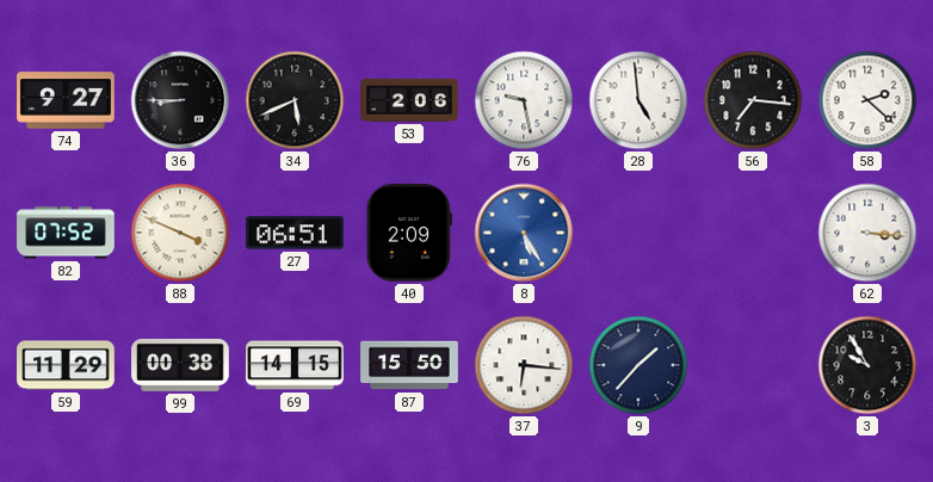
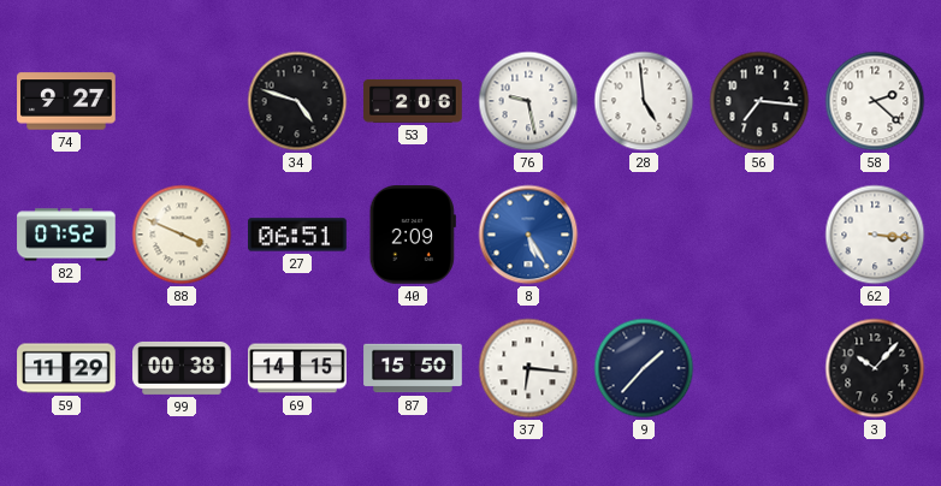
36: 8:45 -> none
34: 5:41 -> 4:48
3: 9:55 -> 10:07
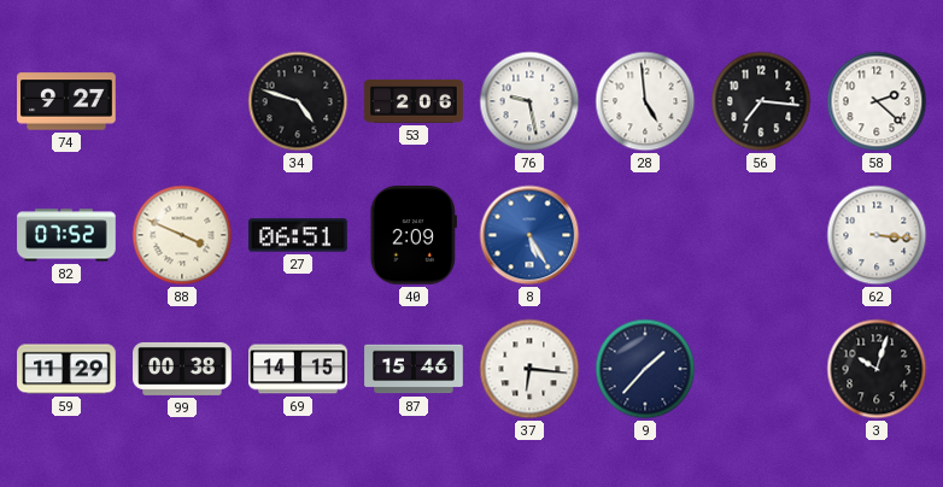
87: 15:50 -> 15:46
3: 10:07 -> 10:03
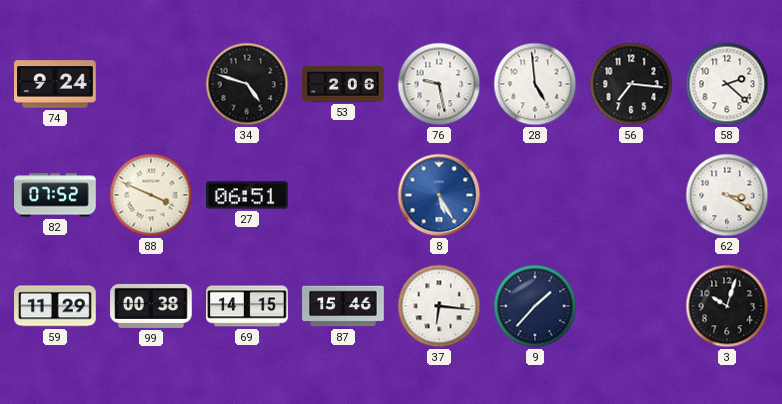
74: 9:27 -> 9:24
40: 2:09 -> none
62: 3:16 -> 3:20
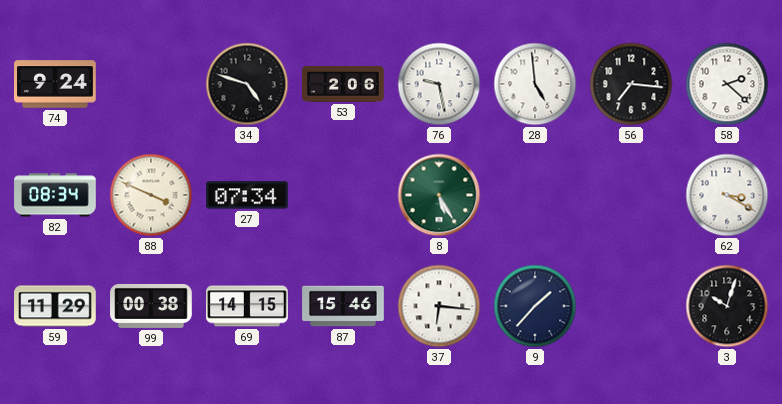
82: 07:52 -> 08:34
27: 06:51 -> 07:34
8 dial: blue -> green
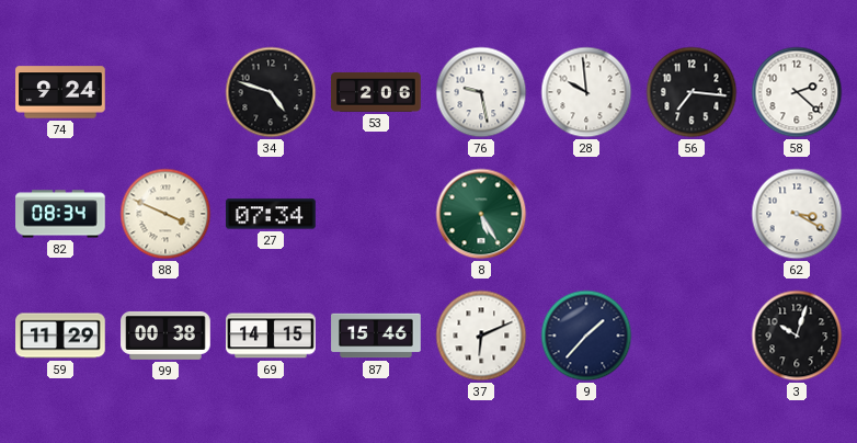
28: 4:59 -> 9:59
37: 6:16 -> 6:11
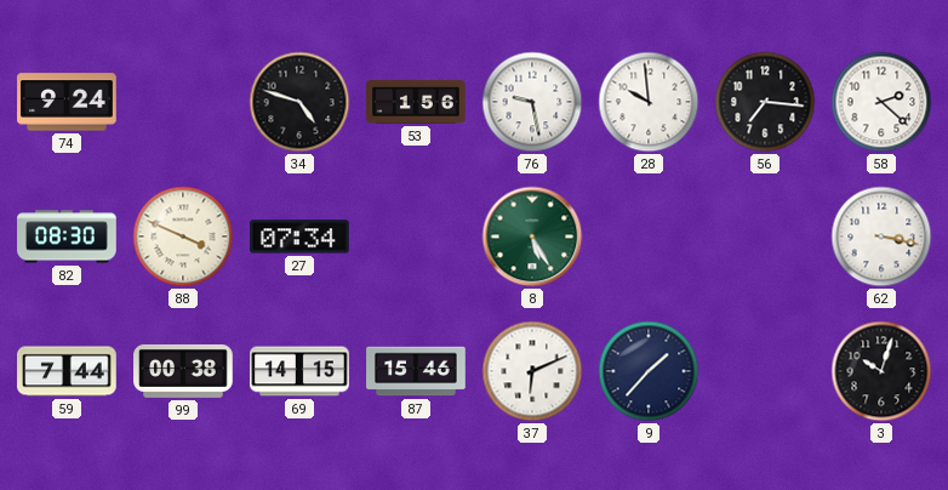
53: 2:06 -> 1:56
82: 08:34 -> 08:30
62: 3:20 -> 3:17
59: 11:29 -> 7:44
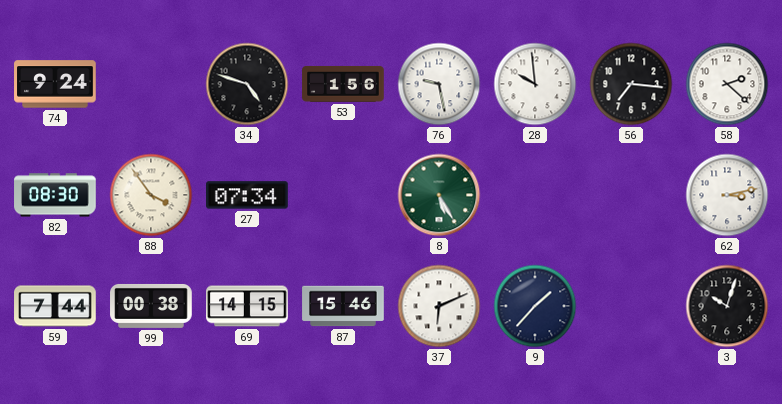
88: 3:49 -> 3:54
62: 3:17 -> 3:13
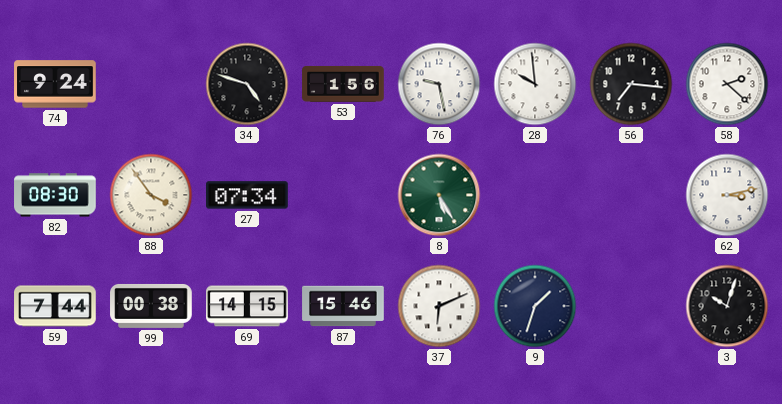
9: 1:37 -> 1:33
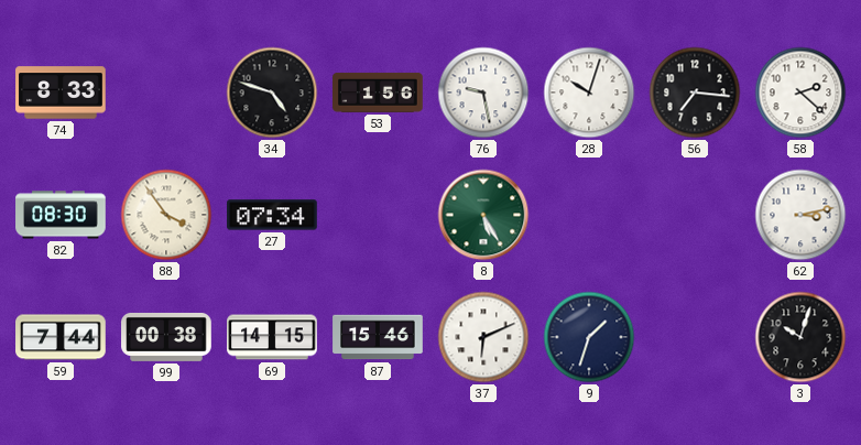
74: 9:24 -> 8:33
28: 9:59 -> 10:03
